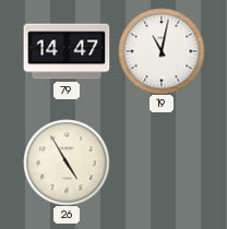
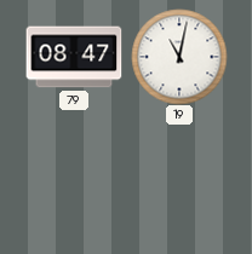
79: 14:47 -> 08:47
26: 4:55 -> none
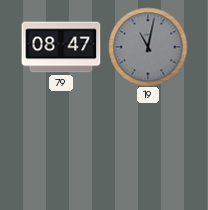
19 dial: white -> grey
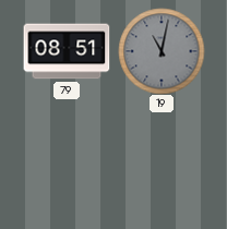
79: 08:47 -> 08:51
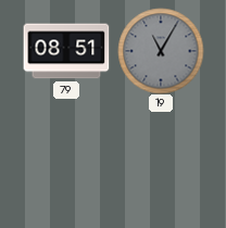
19: 11:02 -> 11:05
